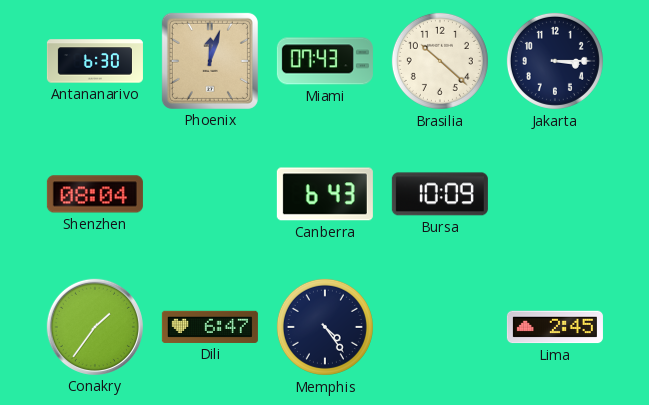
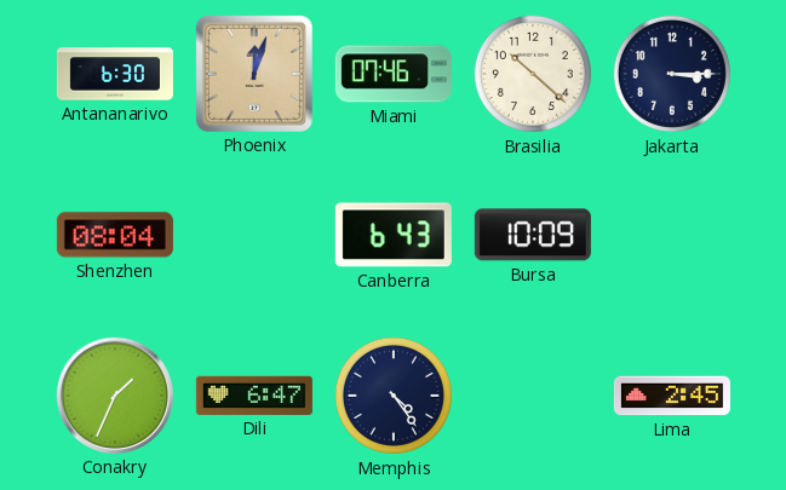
Miami: 07:43 -> 07:46
Conakry: 1:36 -> 1:34
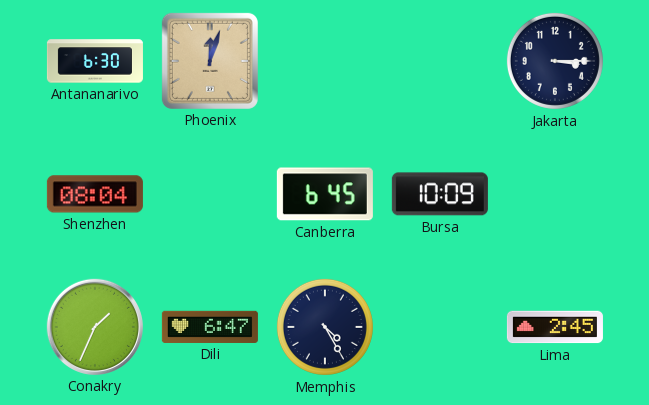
Miami: 07:46 -> none
Brasilia: 10:22 -> none
Canberra: 6:43 -> 6:45
Memphis: 4:24 -> 4:25
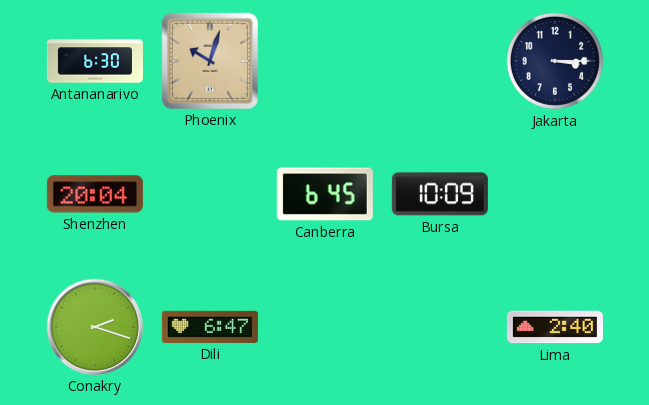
Phoenix: 12:03 -> 10:03
Shenzhen: 08:04 -> 20:04
Conakry: 1:34 -> 2:18
Memphis: 4:25 -> none
Lima: 2:45 -> 2:40
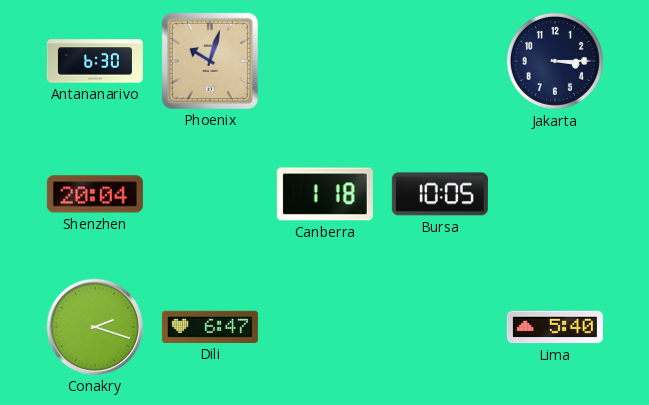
Canberra: 6:45 -> 1:18
Bursa: 10:09 -> 10:05
Lima: 2:40 -> 5:40
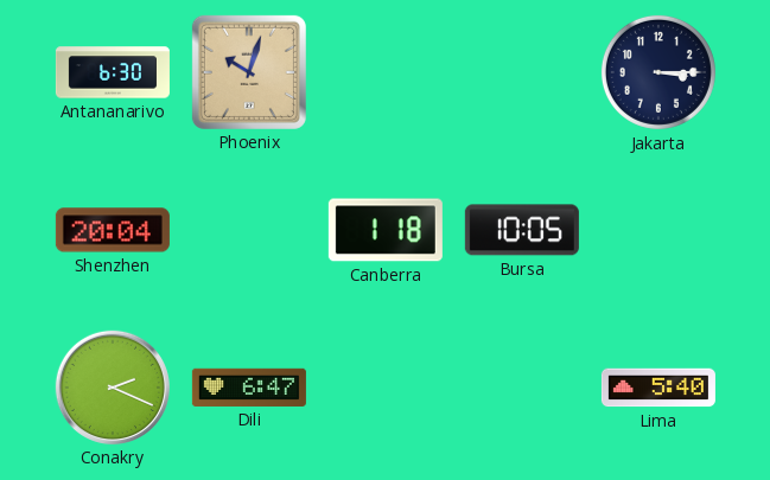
Conakry: 2:18 -> 2:19
